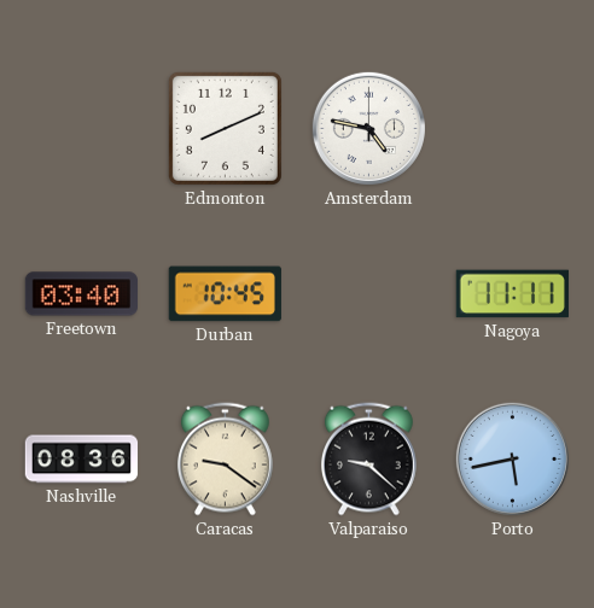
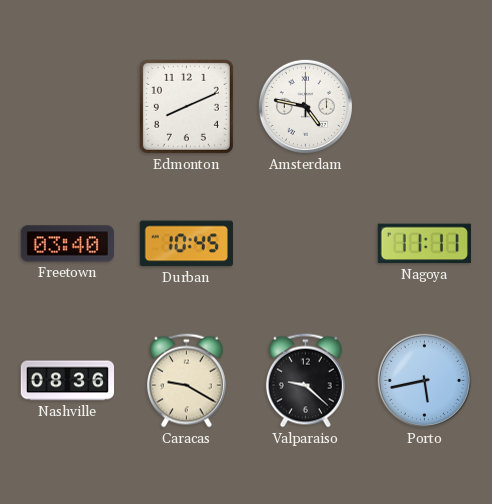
Caracas: 9:21 -> 9:20
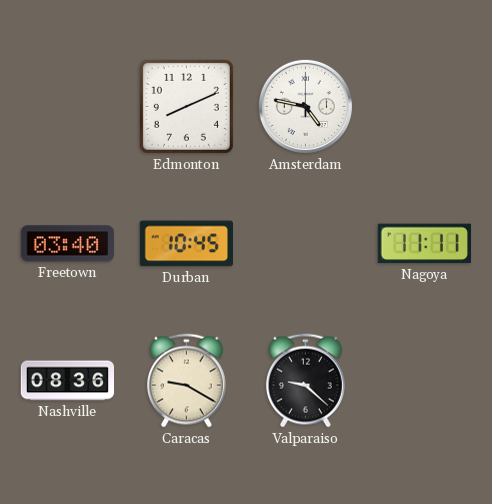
Porto: 5:43 -> none
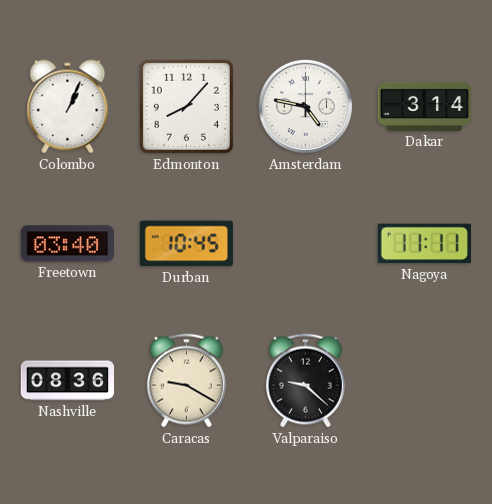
Colombo: none -> 1:04
Edmonton: 8:11 -> 8:07
Dakar: none -> 3:14
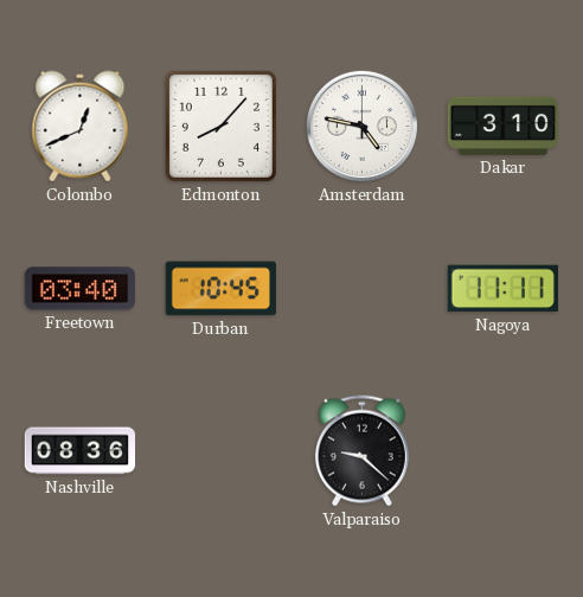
Colombo: 1:04 -> 12:41
Dakar: 3:14 -> 3:10
Caracas: 9:20 -> none
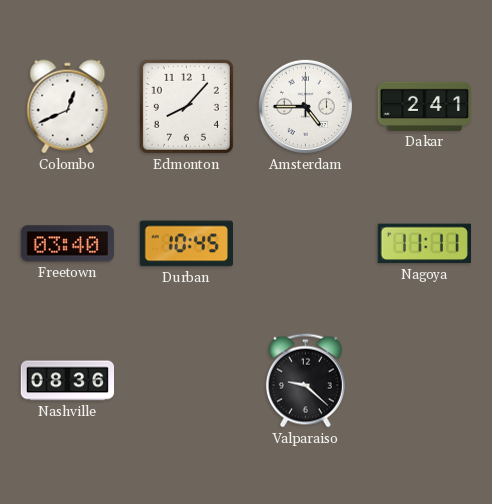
Amsterdam: 4:47 -> 4:45
Dakar: 3:10 -> 2:41
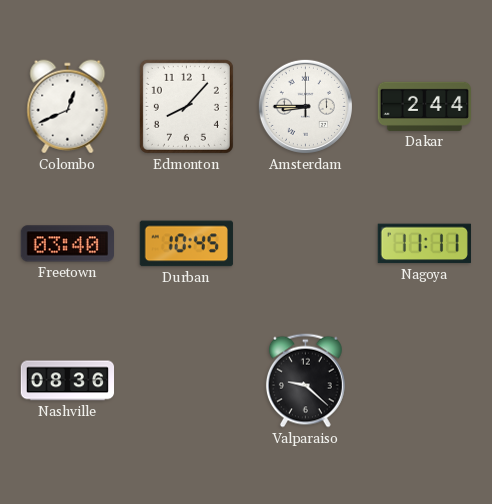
Amsterdam: 4:45 -> 8:45
Dakar: 2:41 -> 2:44
